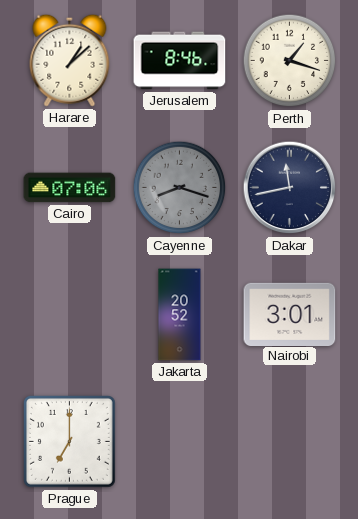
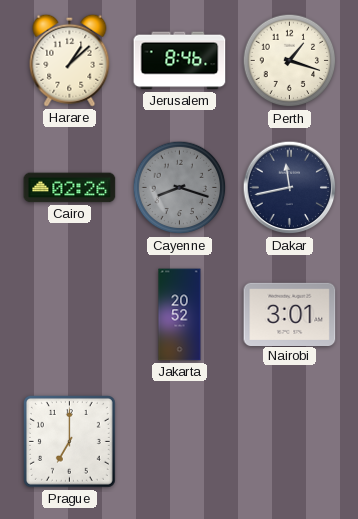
Cairo: 07:06 -> 02:26
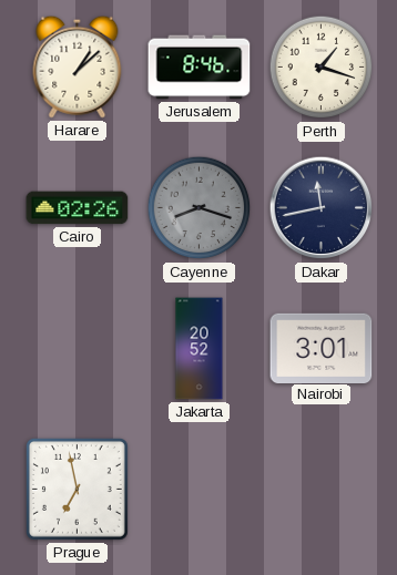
Prague: 7:00 -> 6:58
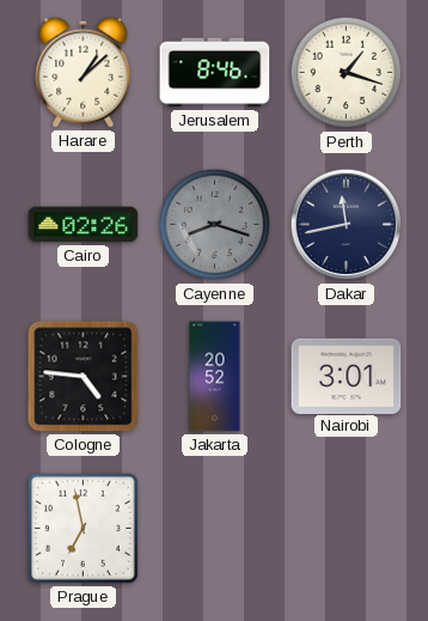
Cologne: none -> 4:46
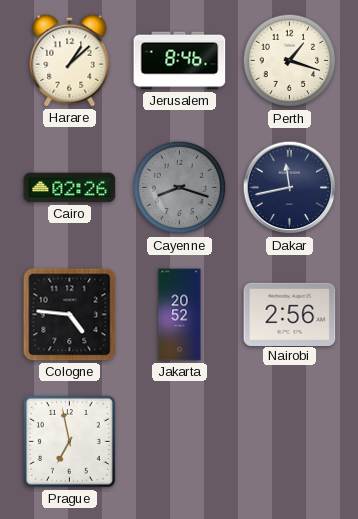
Nairobi: 3:01 -> 2:56
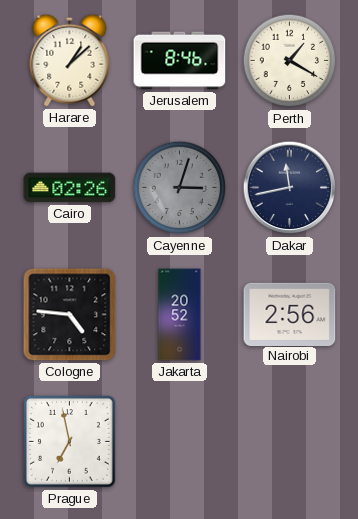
Perth: 1:18 -> 1:20
Cayenne: 8:18 -> 3:03
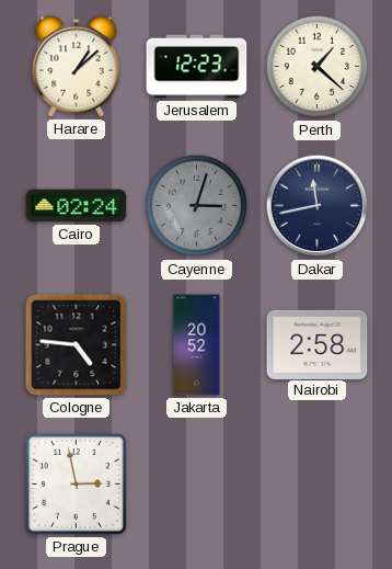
Jerusalem: 8:46 -> 12:23
Perth: 1:20 -> 1:22
Cairo: 02:26 -> 02:24
Nairobi: 2:56 -> 2:58
Prague: 6:58 -> 2:58
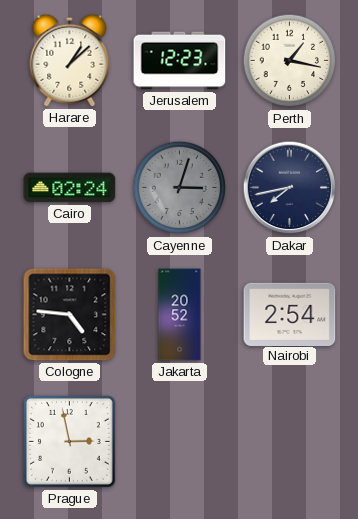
Perth: 1:22 -> 1:17
Dakar: 11:43 -> 7:43
Nairobi: 2:58 -> 2:54
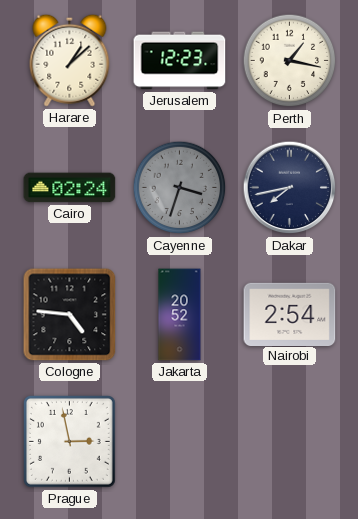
Cayenne: 3:03 -> 3:33
